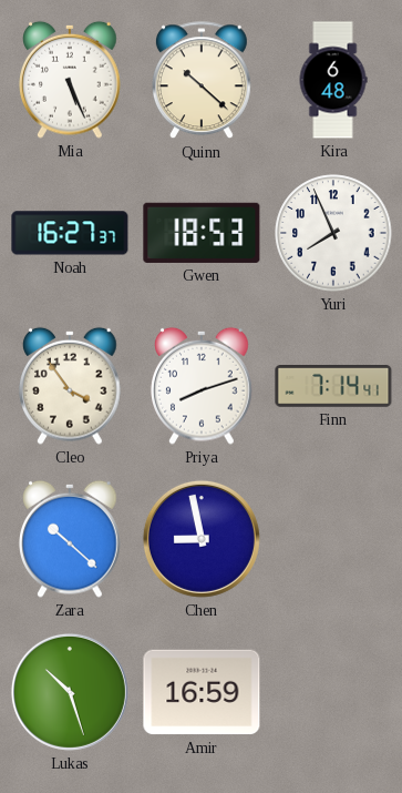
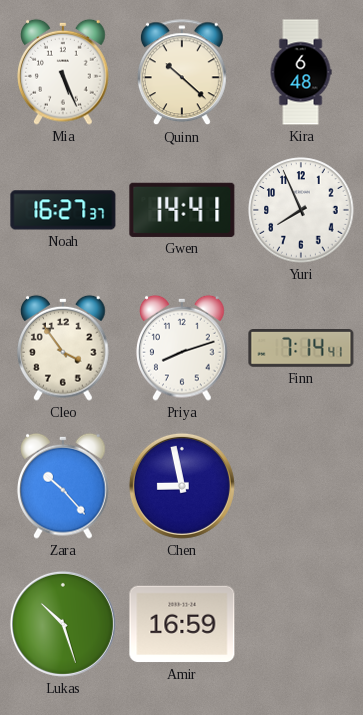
Gwen: 18:53 -> 14:41
Zara: 10:22 -> 10:23
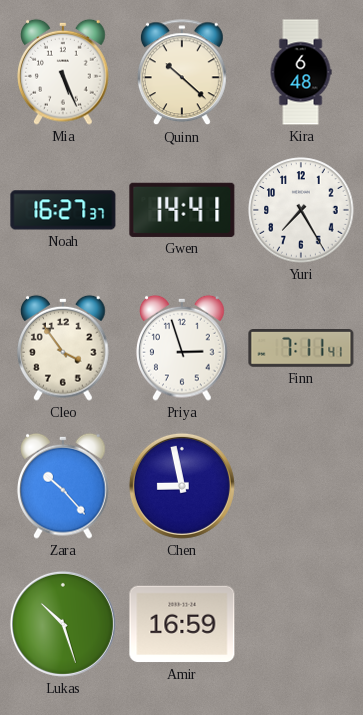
Yuri: 7:56 -> 7:25
Priya: 8:12 -> 2:57
Finn: 7:14 -> 7:11
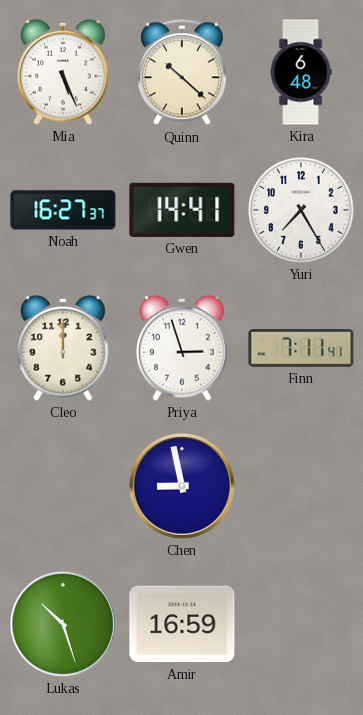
Cleo: 3:54 -> 12:00
Zara: 10:23 -> none
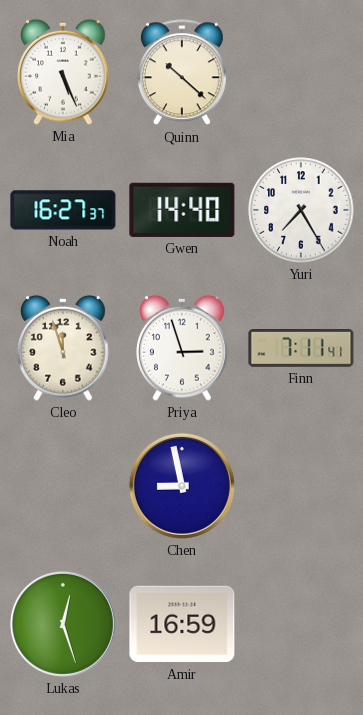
Kira: 6:48 -> none
Gwen: 14:41 -> 14:40
Cleo: 12:00 -> 11:57
Lukas: 10:27 -> 12:27
